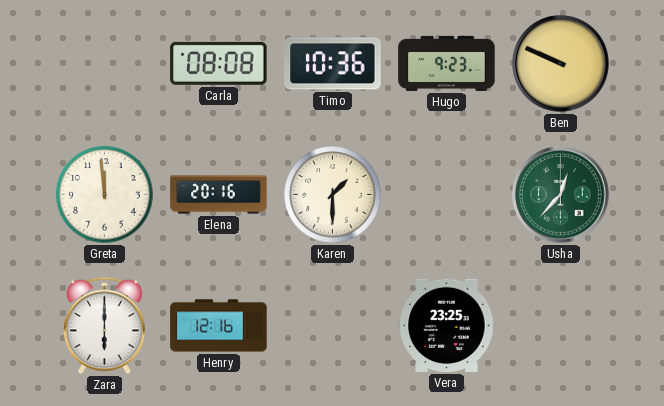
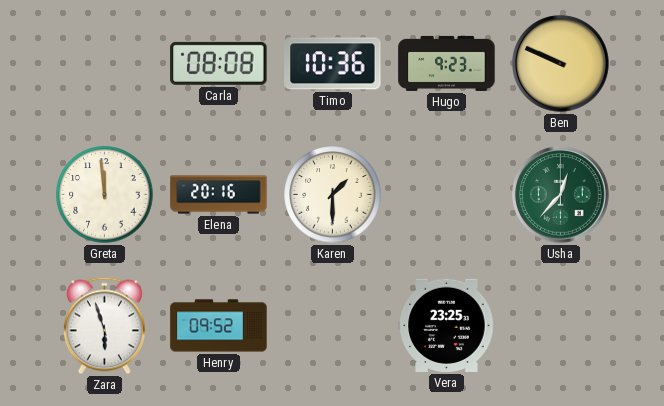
Zara: 6:00 -> 5:57
Henry: 12:16 -> 09:52
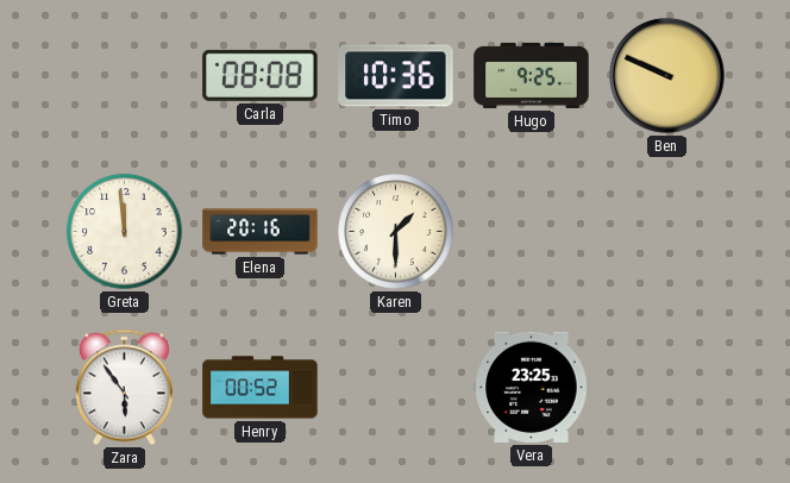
Hugo: 9:23 -> 9:25
Usha: 12:37 -> none
Zara: 5:57 -> 5:54
Henry: 09:52 -> 00:52
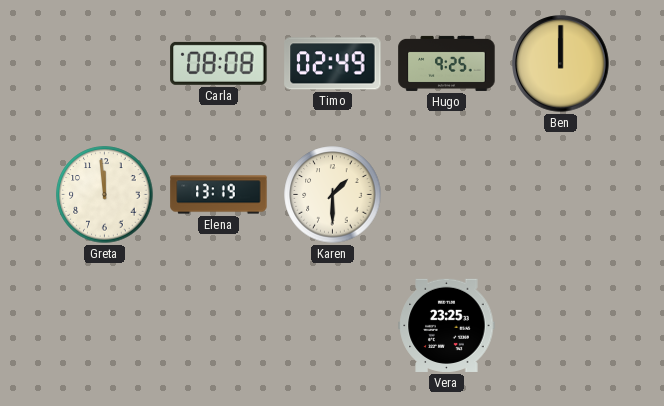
Timo: 10:36 -> 02:49
Ben: 9:49 -> 12:00
Elena: 20:16 -> 13:19
Zara: 5:54 -> none
Henry: 00:52 -> none
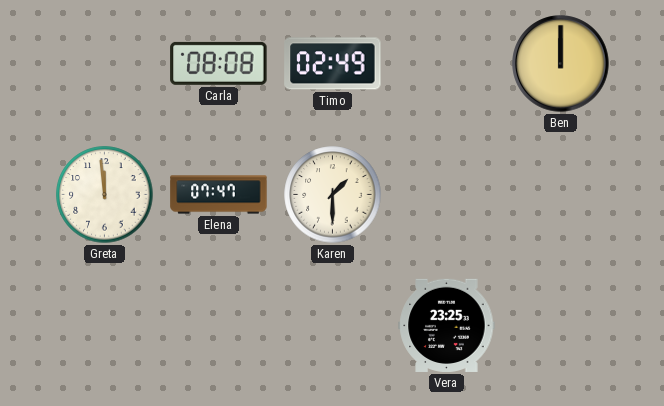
Hugo: 9:25 -> none
Elena: 13:19 -> 07:47
